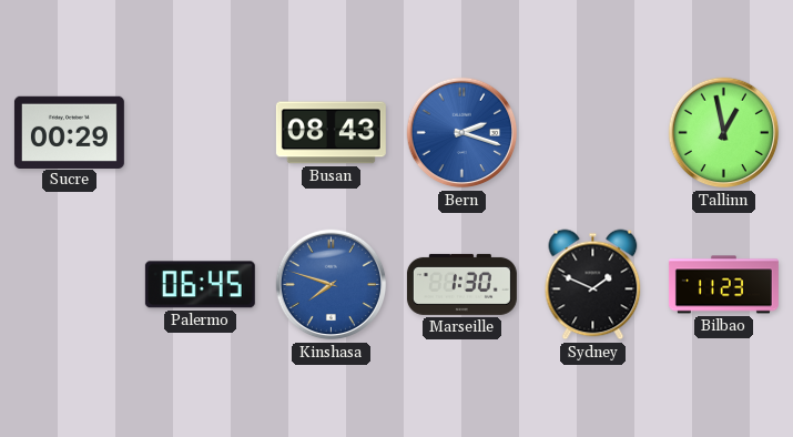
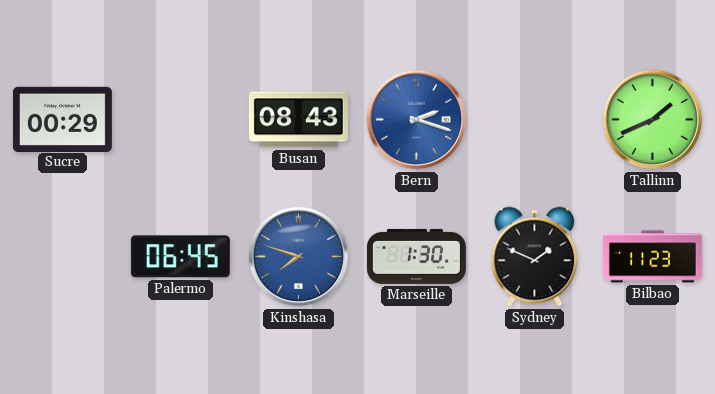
Tallinn: 12:58 -> 1:41
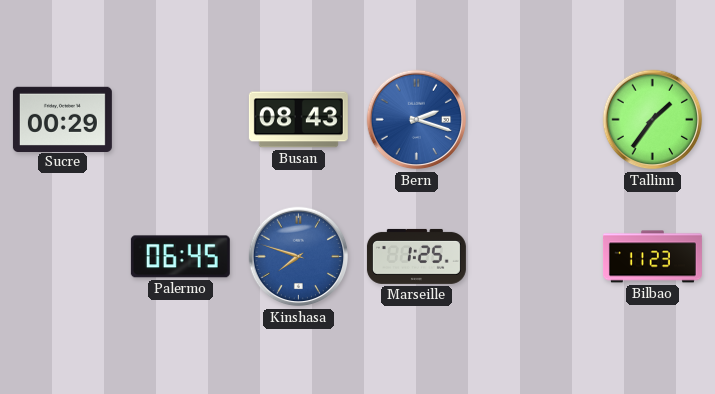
Tallinn: 1:41 -> 1:36
Marseille: 1:30 -> 1:25
Sydney: 1:49 -> none
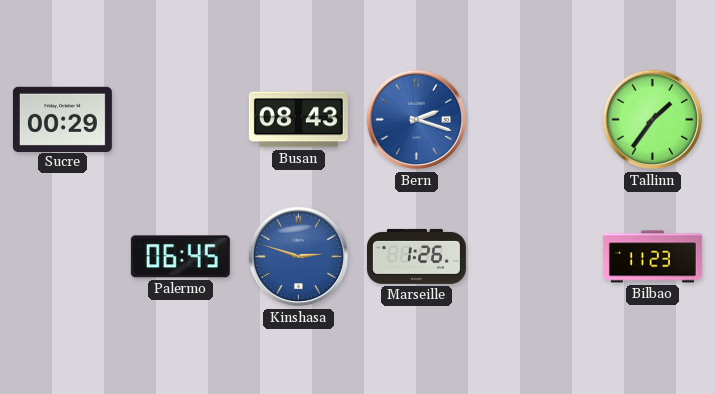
Kinshasa: 7:48 -> 2:48
Marseille: 1:25 -> 1:26
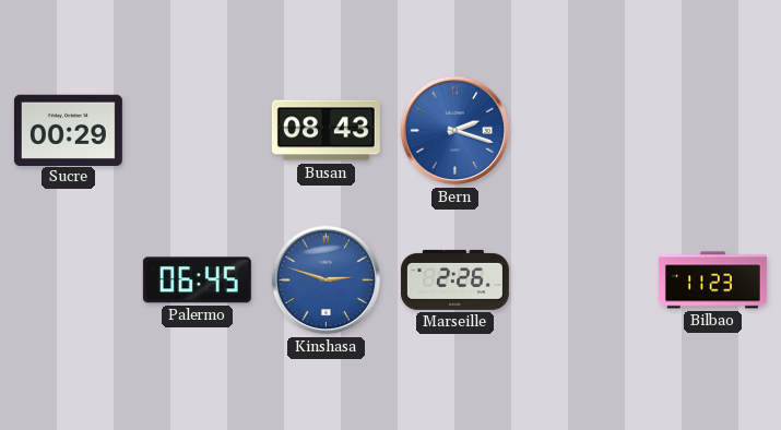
Tallinn: 1:36 -> none
Marseille: 1:26 -> 2:26
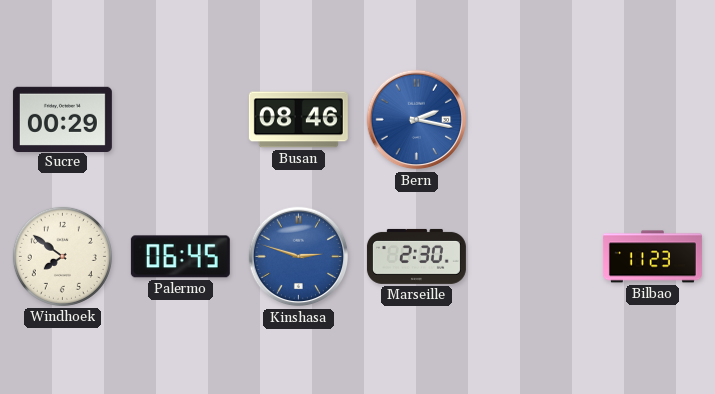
Busan: 08:43 -> 08:46
Bern: 2:18 -> 2:17
Windhoek: none -> 7:51
Marseille: 2:26 -> 2:30
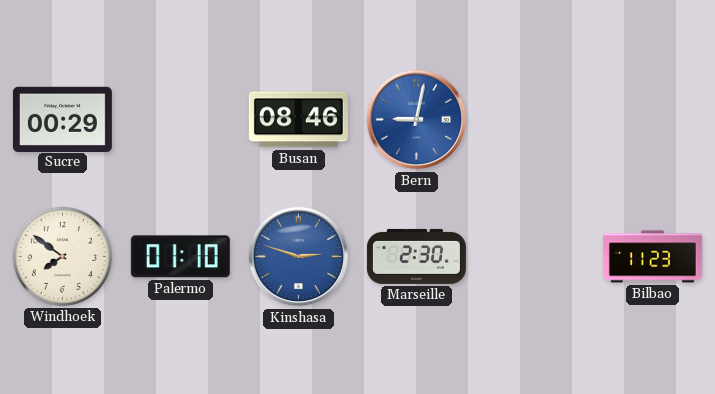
Bern: 2:17 -> 9:02
Palermo: 06:45 -> 01:10
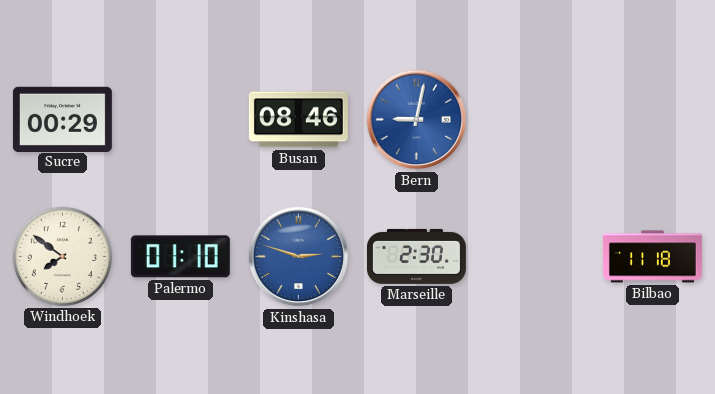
Bilbao: 11:23 -> 11:18
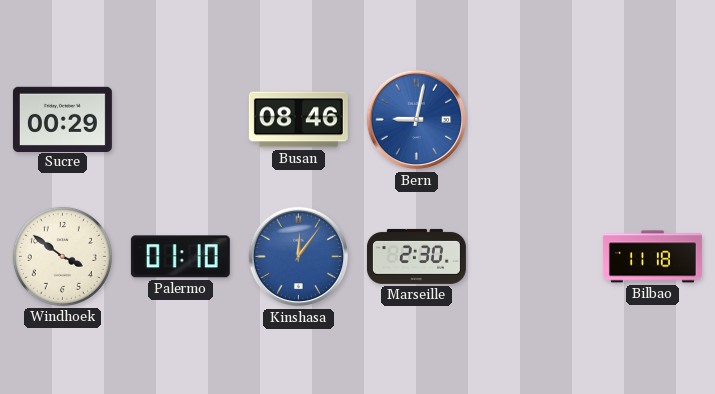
Windhoek: 7:51 -> 3:51
Kinshasa: 2:48 -> 12:06
